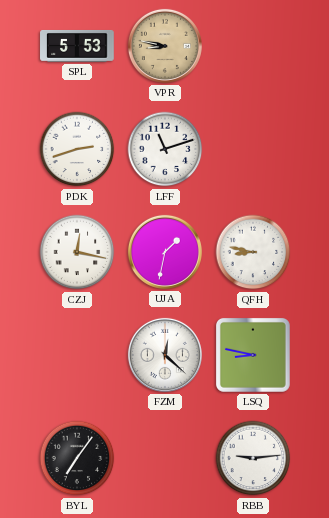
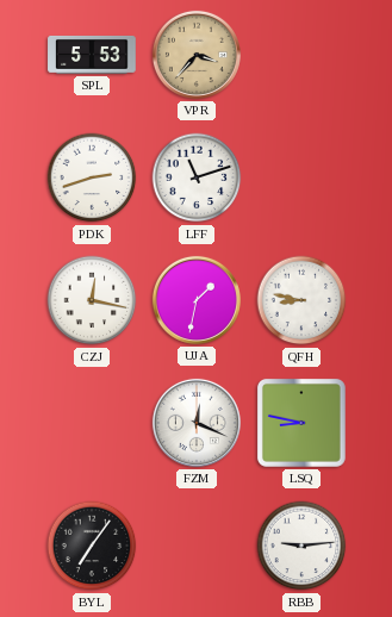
VPR: 8:47 -> 3:37
FZM: 12:22 -> 12:19
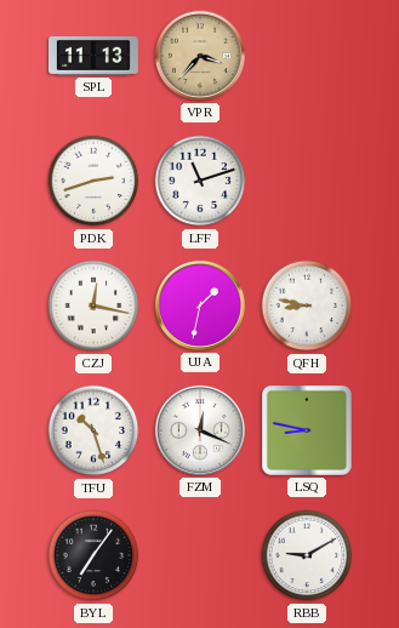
SPL: 5:53 -> 11:13
TFU: none -> 10:27
RBB: 9:14 -> 9:10
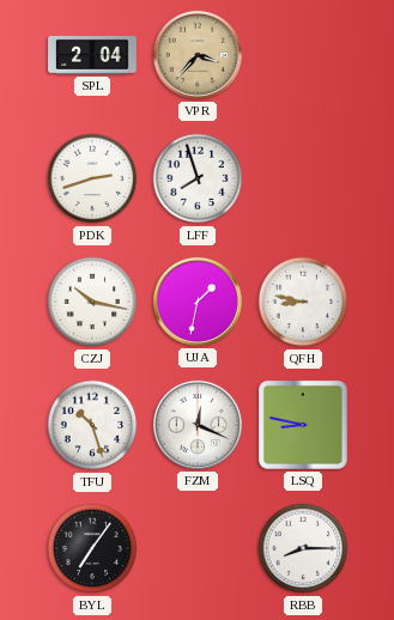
SPL: 11:13 -> 2:04
LFF: 11:12 -> 7:57
CZJ: 12:17 -> 10:17
RBB: 9:10 -> 8:15
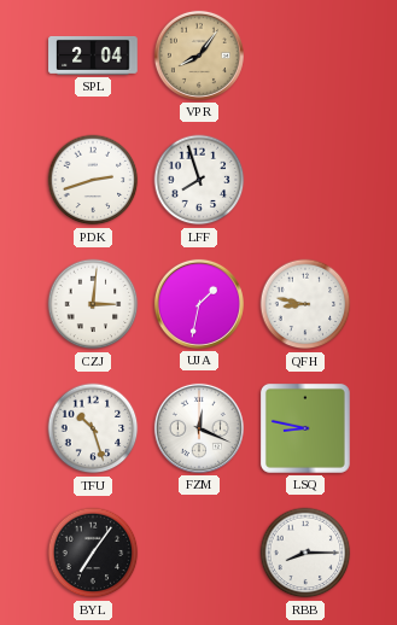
VPR: 3:37 -> 8:06
CZJ: 10:17 -> 3:01
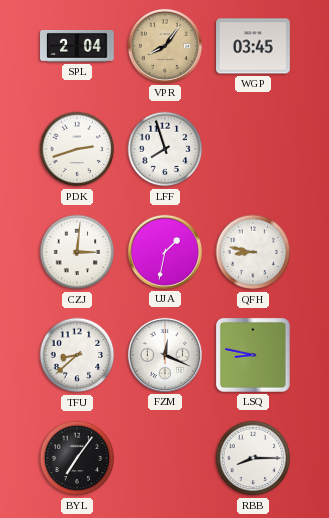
WGP: none -> 03:45
TFU: 10:27 -> 8:38
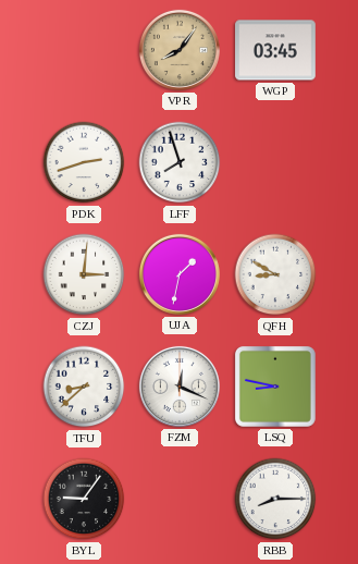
SPL: 2:04 -> none
QFH: 8:47 -> 8:50
BYL: 7:06 -> 9:06
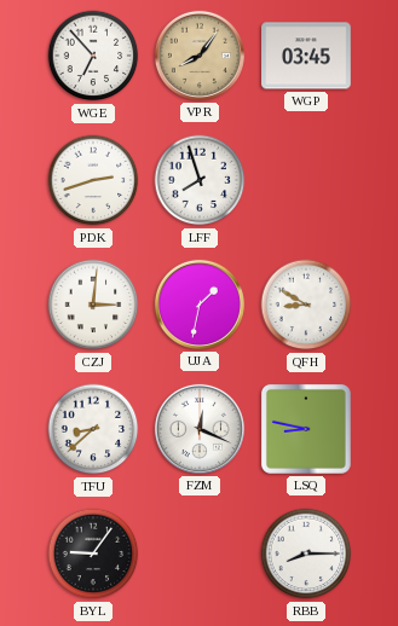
WGE: none -> 6:53
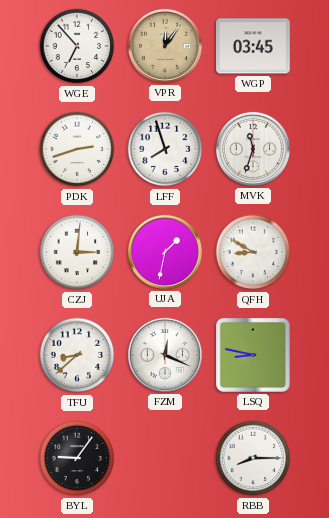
VPR: 8:06 -> 12:06
MVK: none -> 11:33
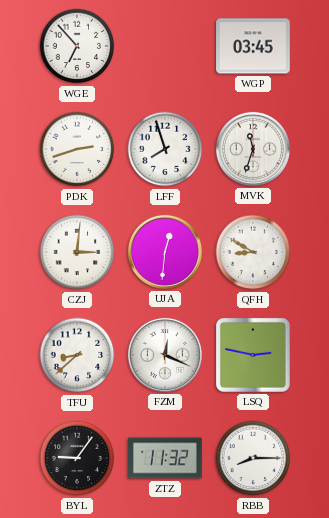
VPR: 12:06 -> none
UJA: 1:32 -> 12:31
LSQ: 8:47 -> 2:47
ZTZ: none -> 11:32
